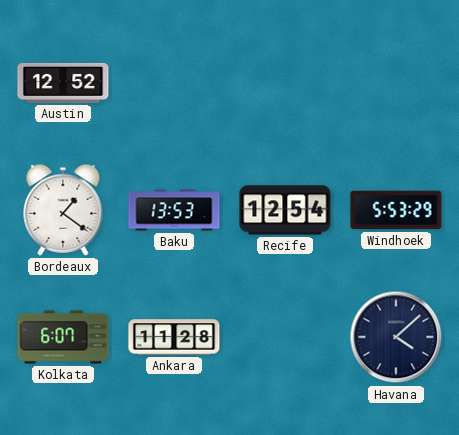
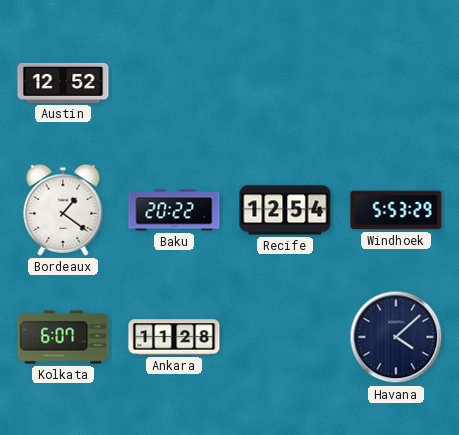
Baku: 13:53 -> 20:22
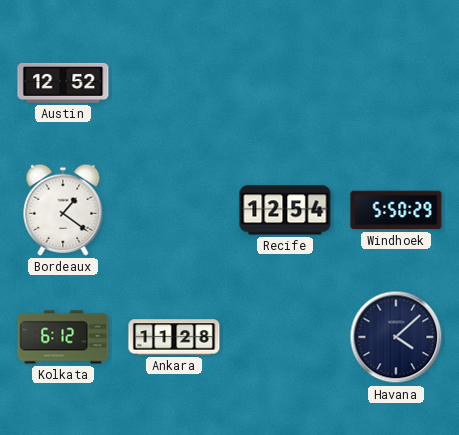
Baku: 20:22 -> none
Windhoek: 5:53 -> 5:50
Kolkata: 6:07 -> 6:12
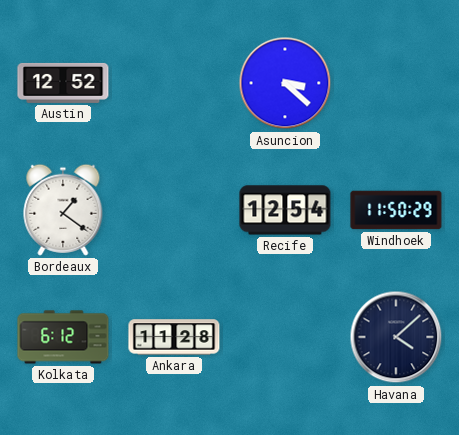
Asuncion: none -> 3:22
Windhoek: 5:50 -> 11:50
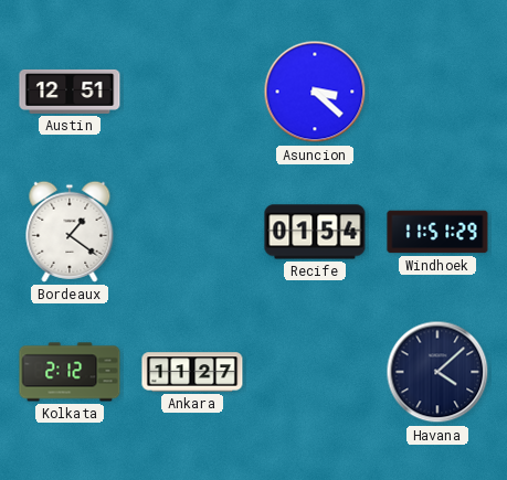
Austin: 12:52 -> 12:51
Recife: 12:54 -> 01:54
Windhoek: 11:50 -> 11:51
Kolkata: 6:12 -> 2:12
Ankara: 11:28 -> 11:27
